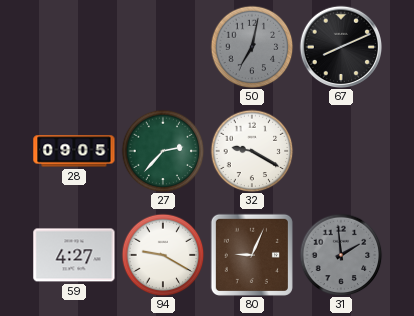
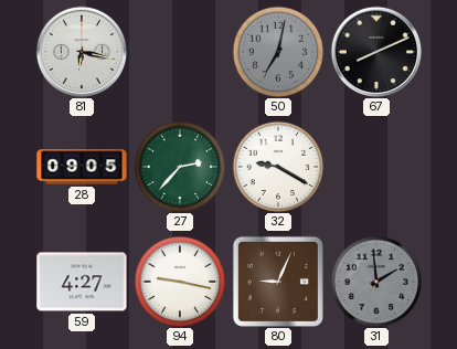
81: none -> 6:17
94: 9:20 -> 9:17
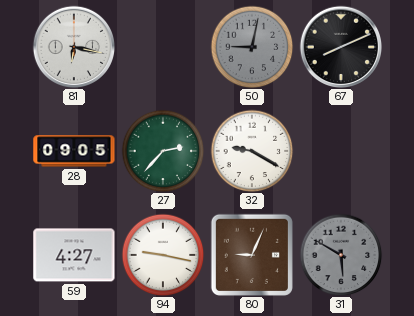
50: 7:02 -> 9:02
31: 1:59 -> 5:50
